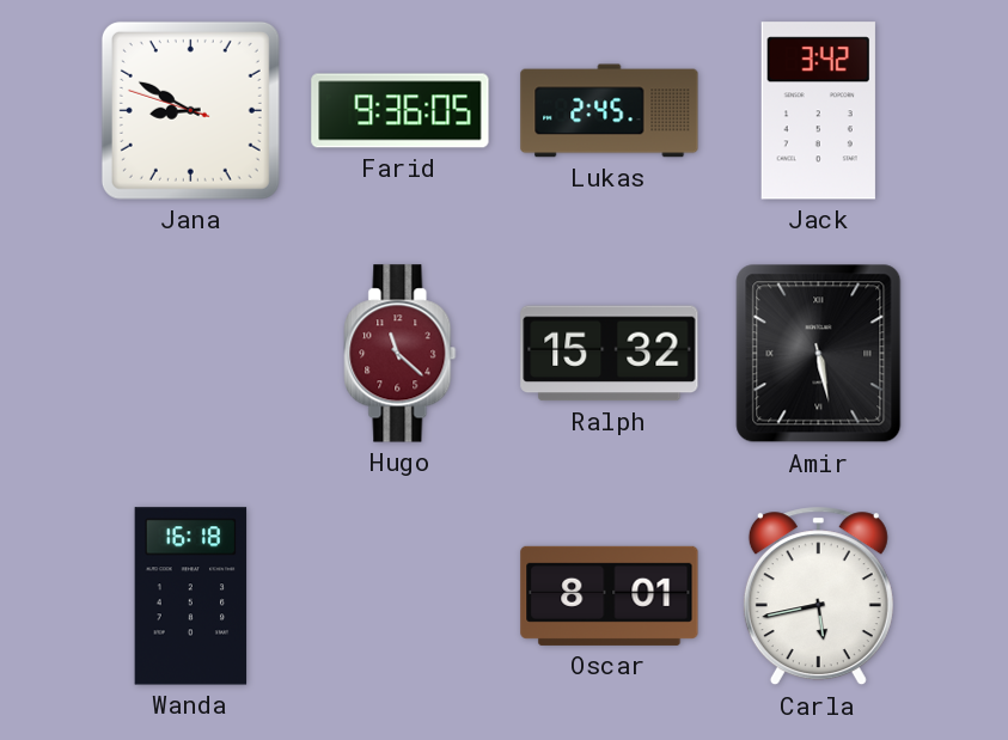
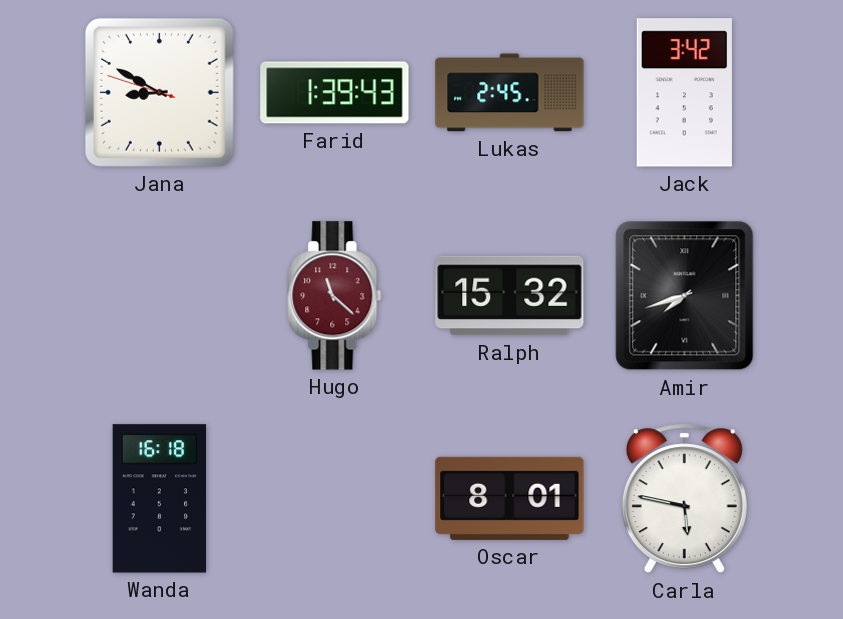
Farid: 9:36 -> 1:39
Amir: 5:28 -> 7:42
Carla: 5:43 -> 5:47
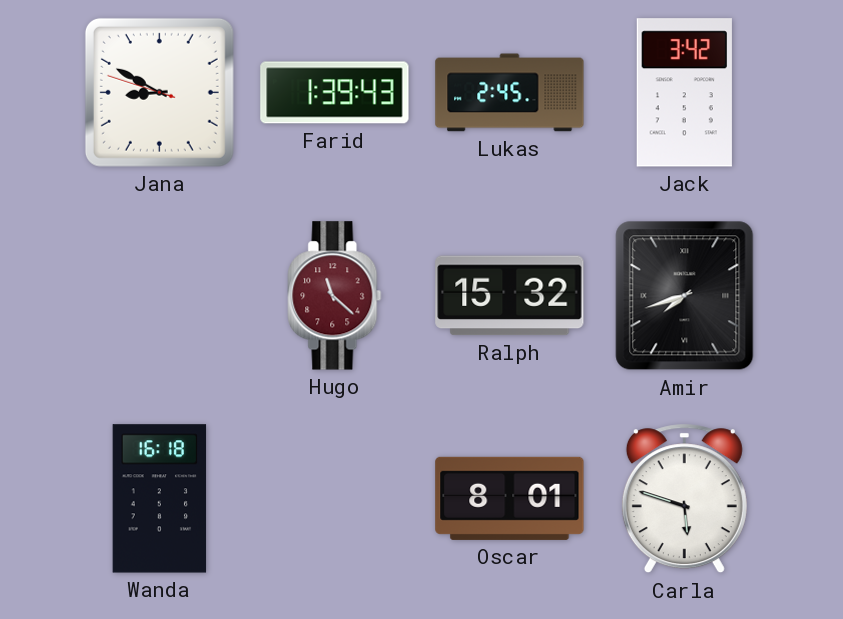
Carla: 5:47 -> 5:48
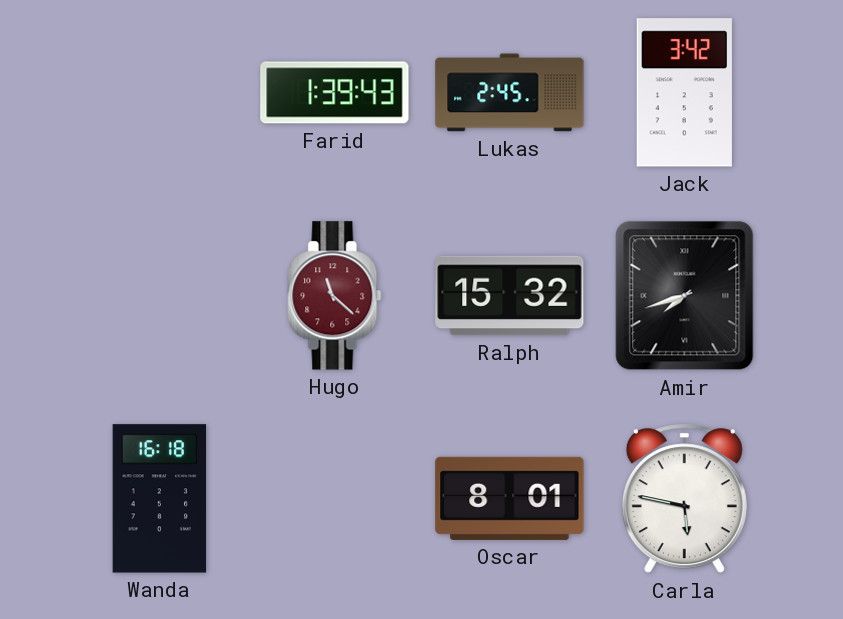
Jana: 8:49 -> none
Carla: 5:48 -> 5:47
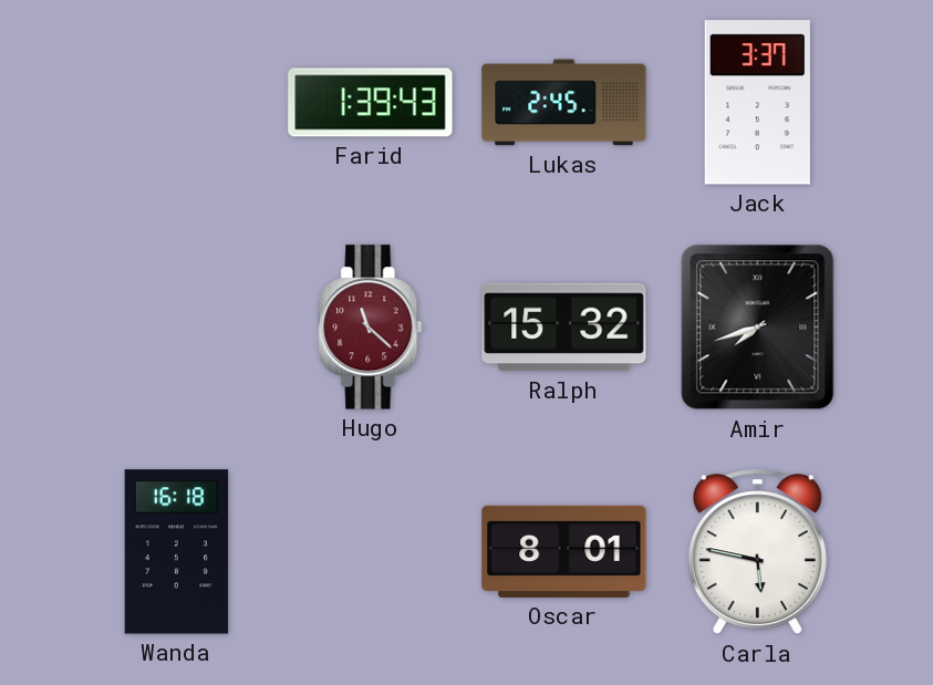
Jack: 3:42 -> 3:37
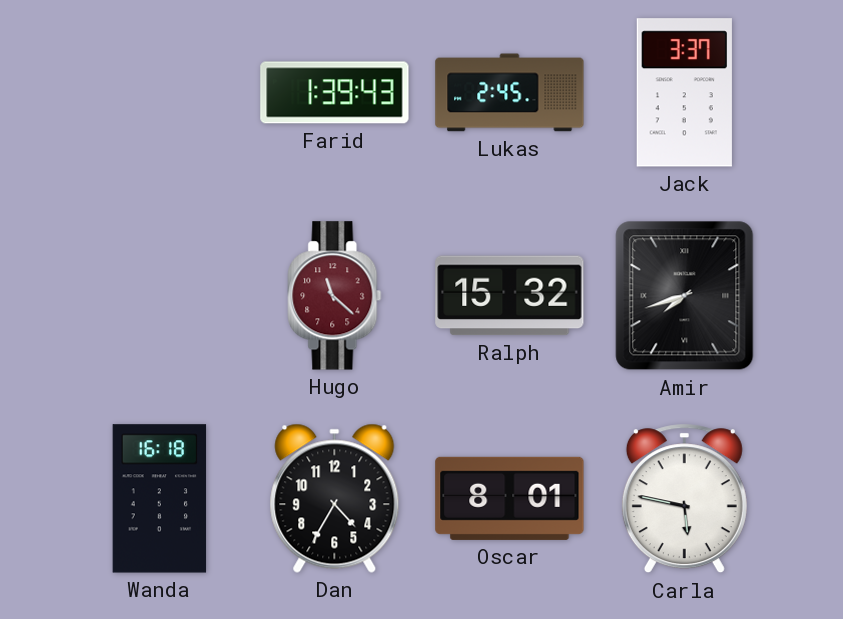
Dan: none -> 4:35
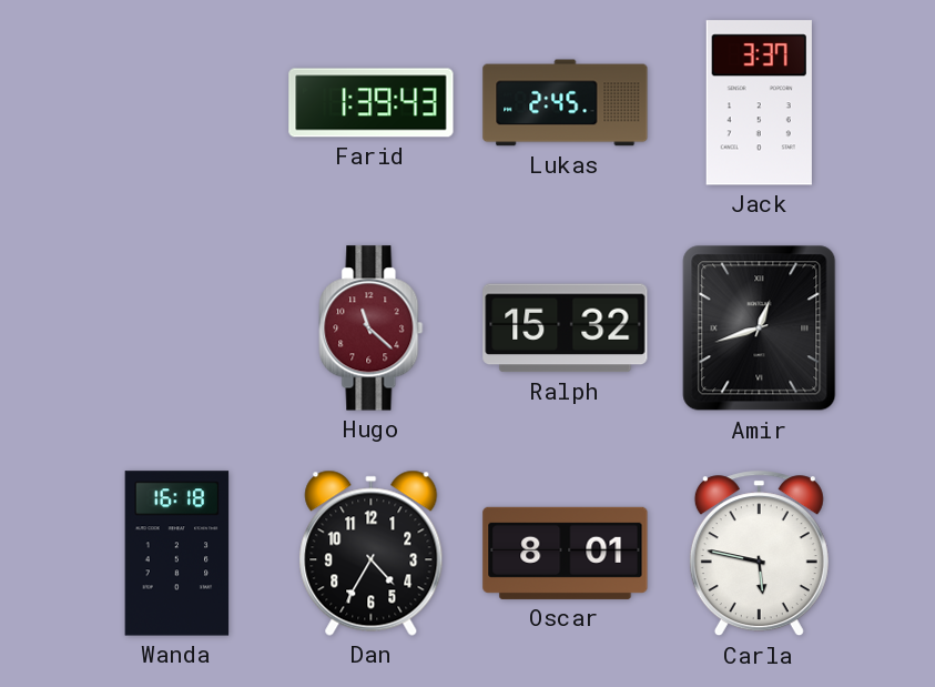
Amir: 7:42 -> 12:42
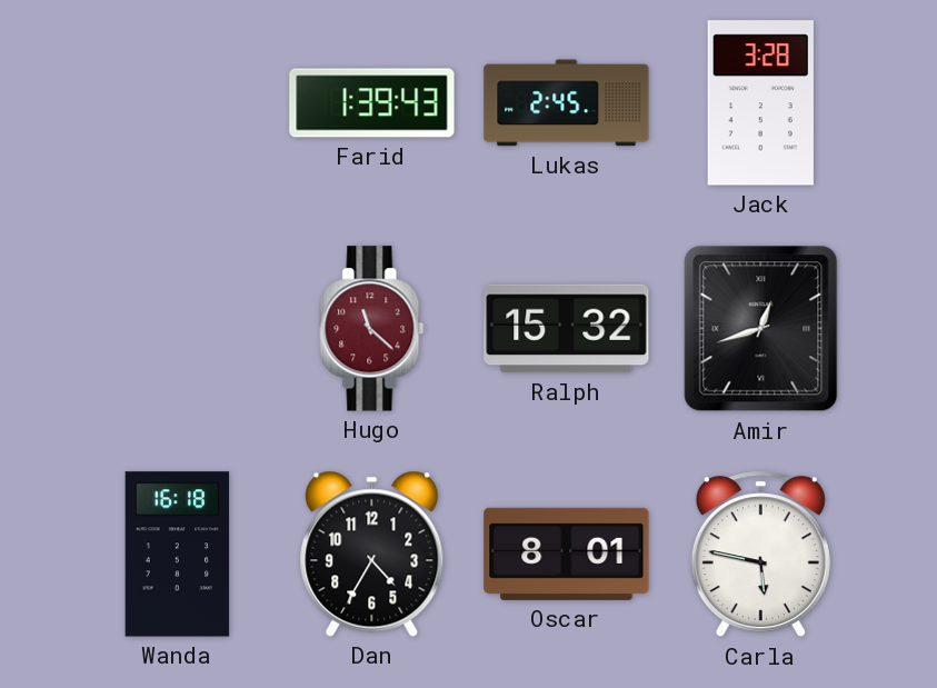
Jack: 3:37 -> 3:28
